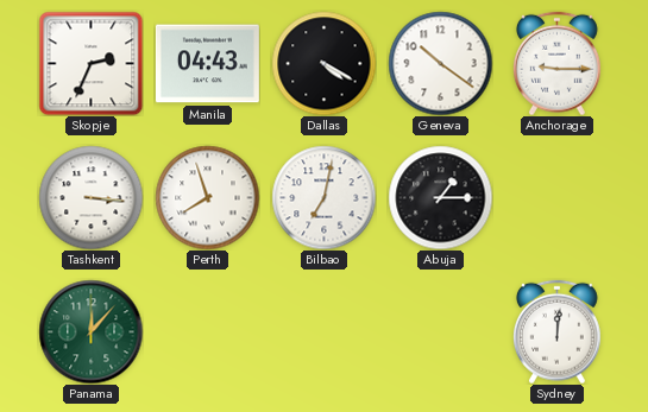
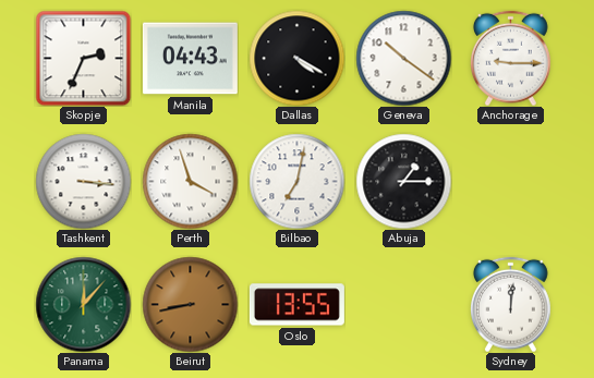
Perth: 7:57 -> 3:57
Beirut: none -> 8:43
Oslo: none -> 13:55
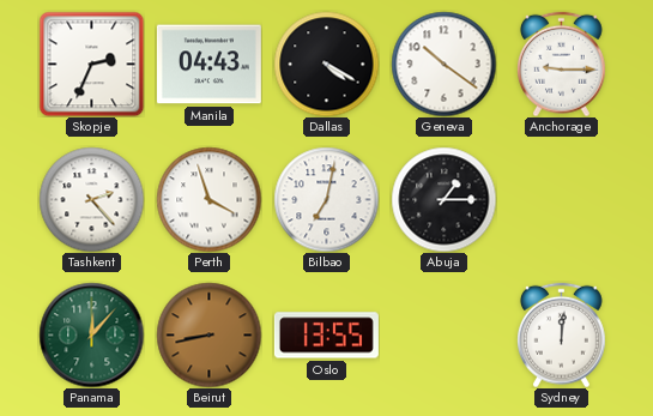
Tashkent: 3:16 -> 2:23
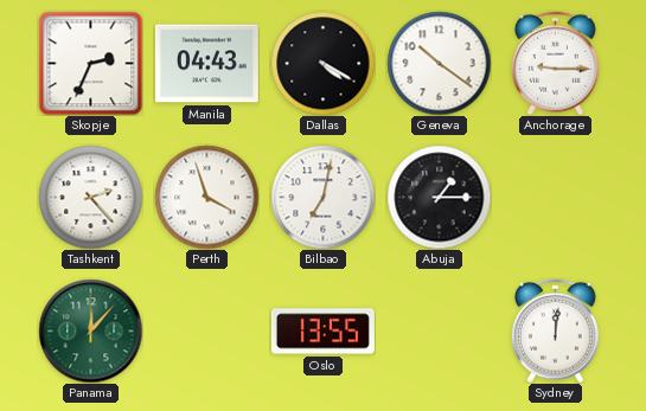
Beirut: 8:43 -> none
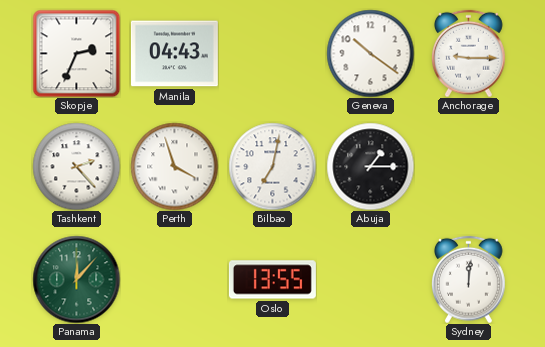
Dallas: 4:20 -> none
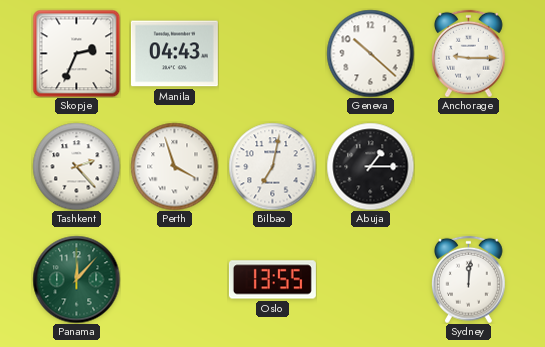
Geneva: 10:21 -> 10:22
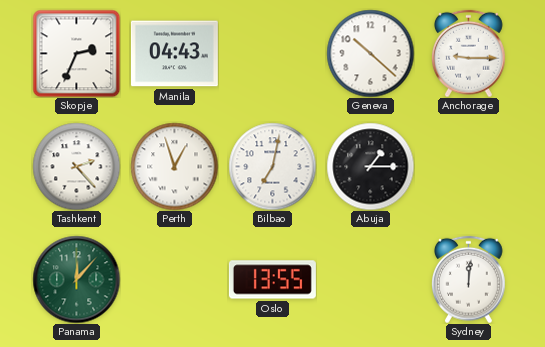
Perth: 3:57 -> 12:57
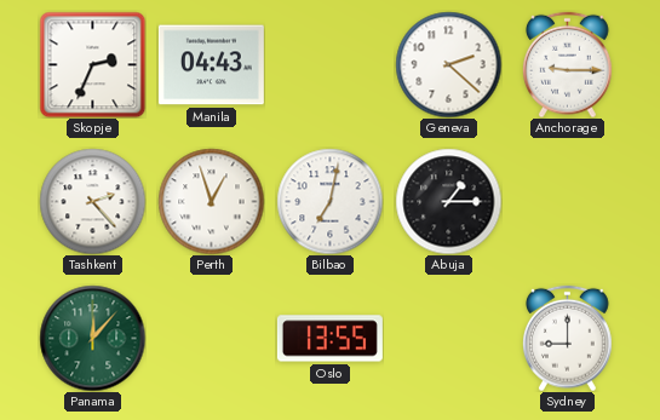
Geneva: 10:22 -> 2:22
Sydney: 12:01 -> 9:00
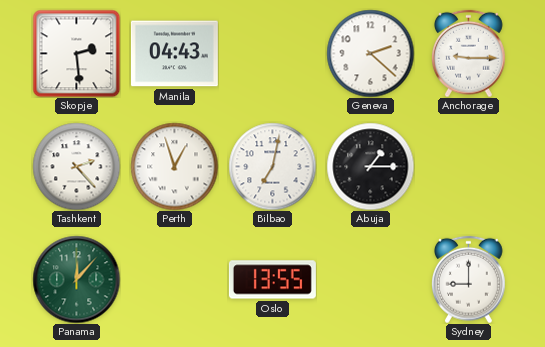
Skopje: 2:34 -> 2:29
